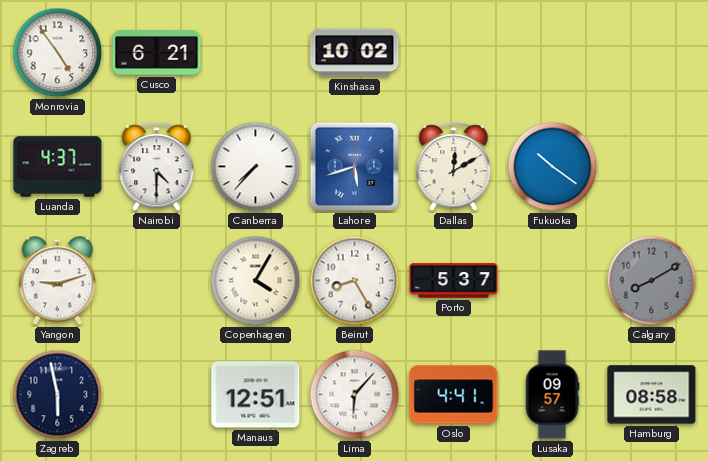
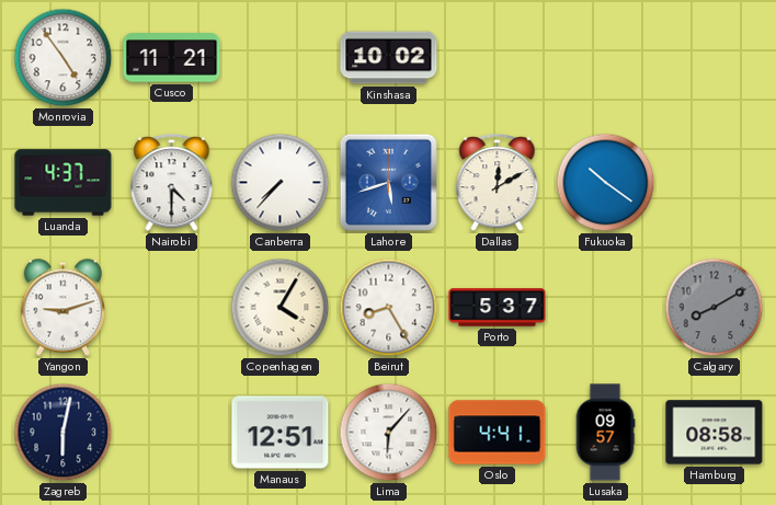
Cusco: 6:21 -> 11:21
Zagreb: 5:58 -> 6:02
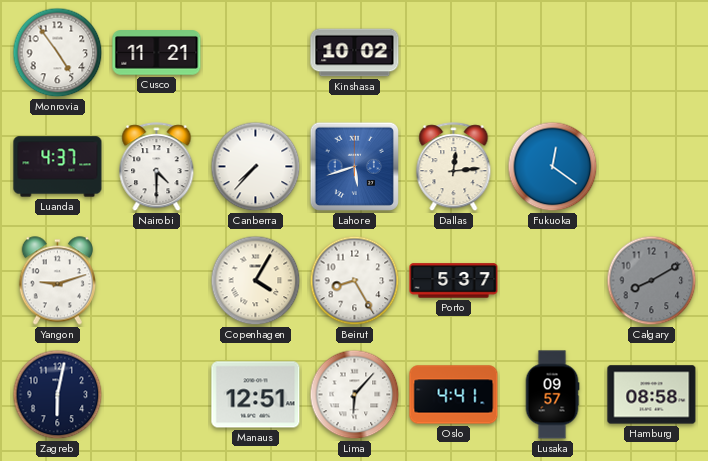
Dallas: 12:10 -> 12:14
Fukuoka: 10:21 -> 12:21
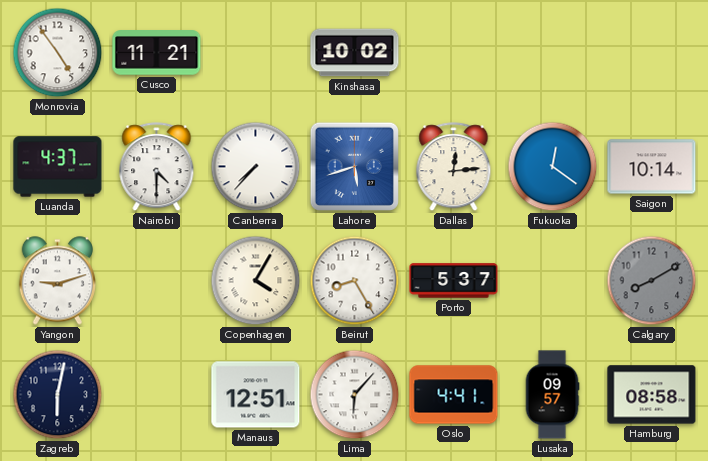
Saigon: none -> 10:14
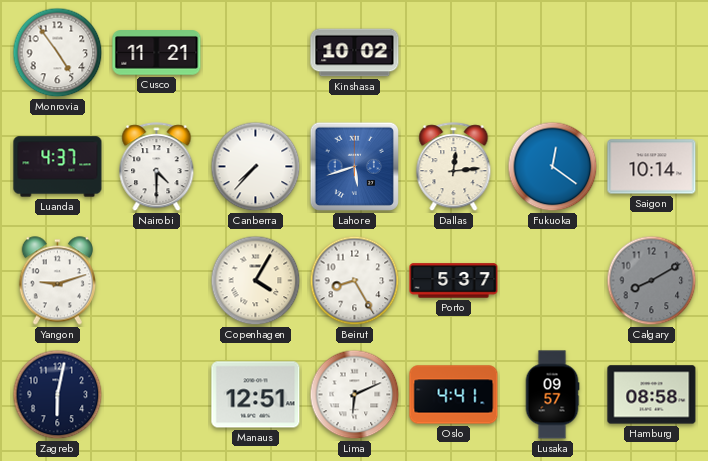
Lima: 6:07 -> 6:11
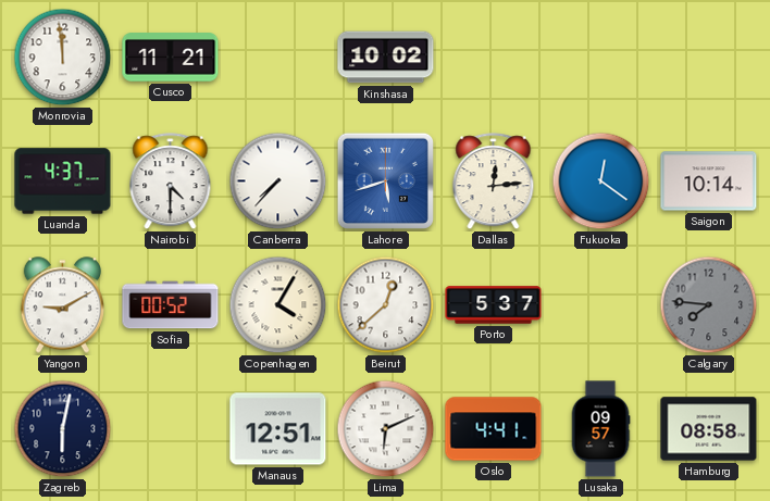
Monrovia: 4:54 -> 11:59
Yangon: 9:12 -> 9:10
Sofia: none -> 00:52
Beirut: 8:25 -> 12:38
Calgary: 8:10 -> 7:46
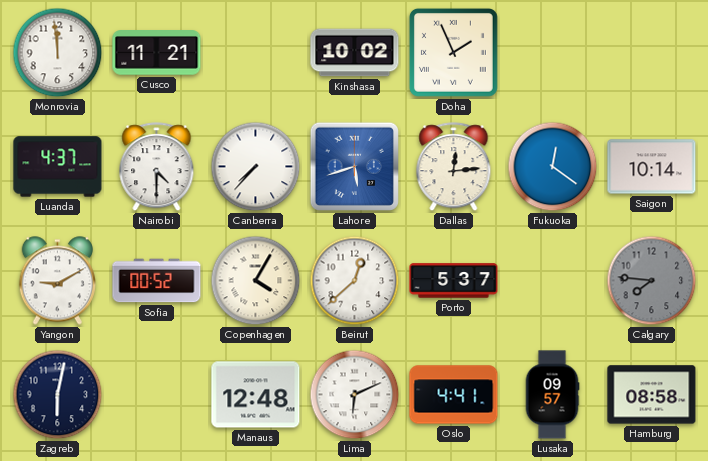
Doha: none -> 1:56
Manaus: 12:51 -> 12:48
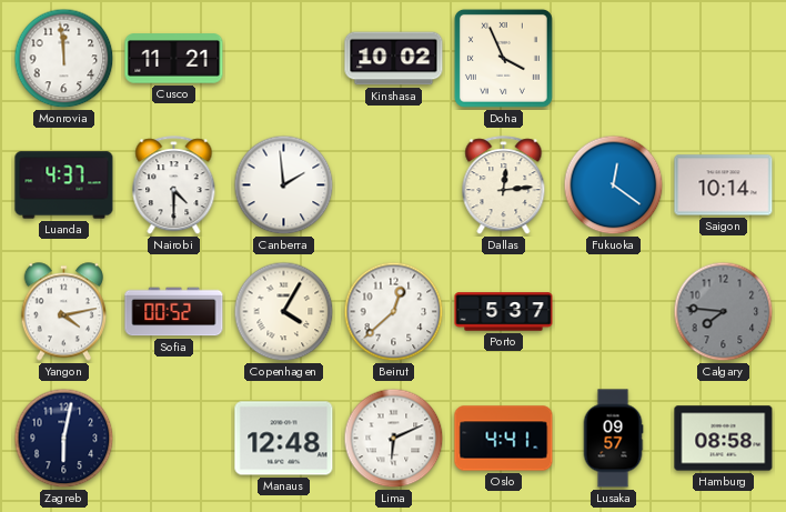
Doha: 1:56 -> 3:56
Canberra: 7:37 -> 1:59
Lahore: 5:42 -> none
Yangon: 9:10 -> 4:13
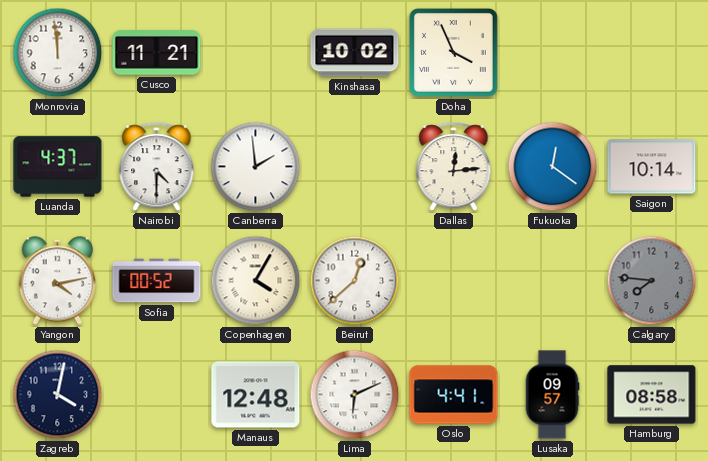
Porto: 5:37 -> none
Zagreb: 6:02 -> 4:02
